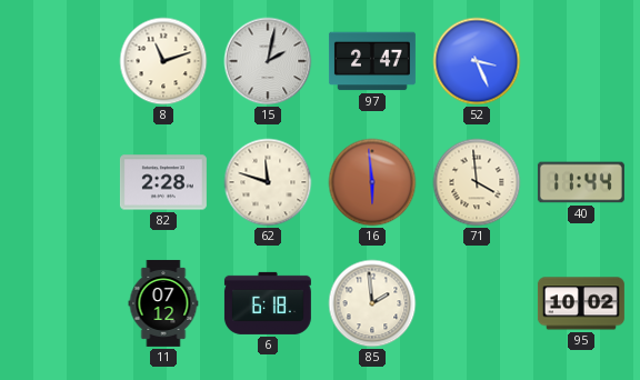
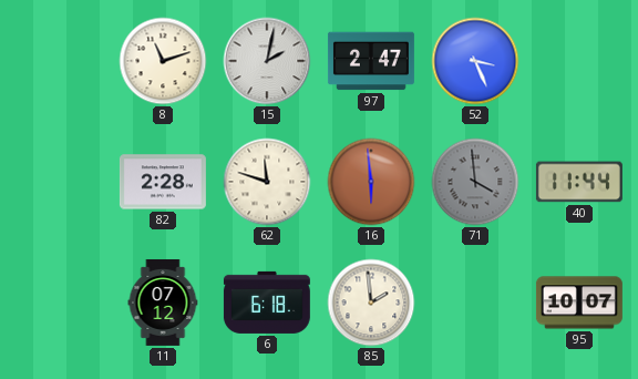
71 dial: cream -> grey
95: 10:02 -> 10:07
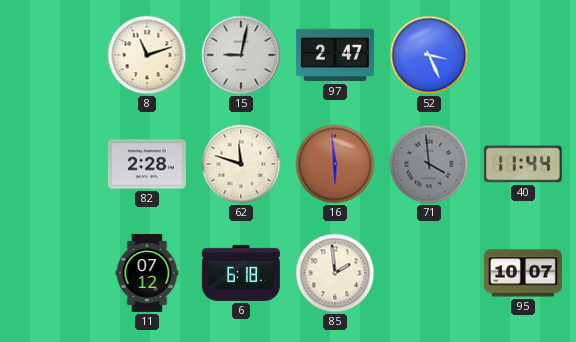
15: 2:02 -> 9:02
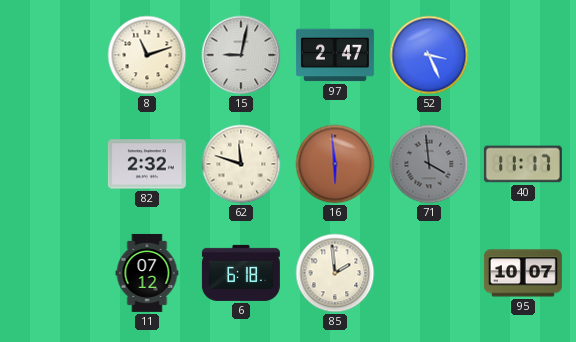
82: 2:28 -> 2:32
40: 11:44 -> 11:17
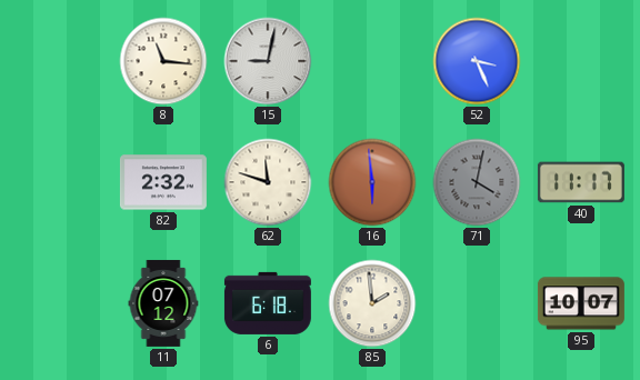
8: 11:12 -> 11:16
97: 2:47 -> none
71: 3:59 -> 4:02
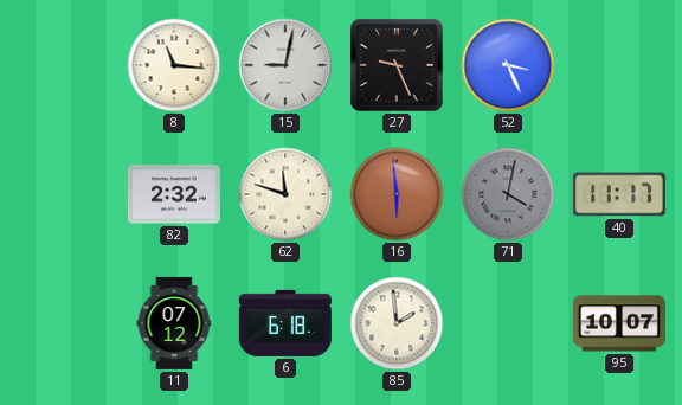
27: none -> 9:26
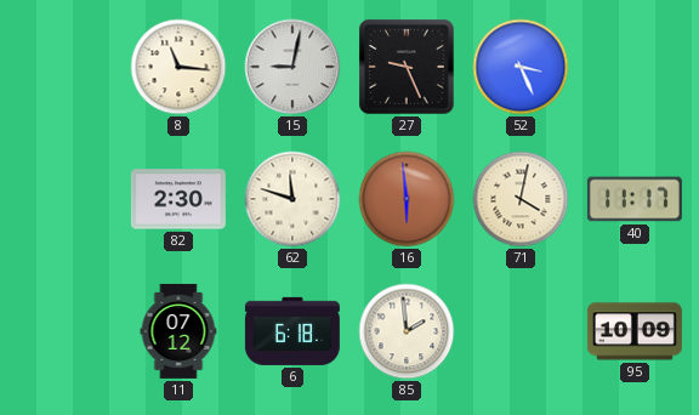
82: 2:32 -> 2:30
71 dial: grey -> cream
95: 10:07 -> 10:09
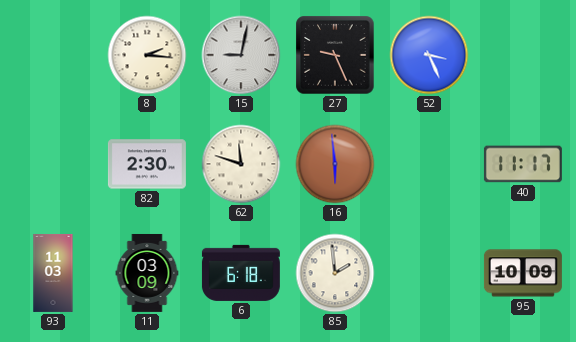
8: 11:16 -> 2:16
71: 4:02 -> none
93: none -> 11:03
11: 07:12 -> 03:09
